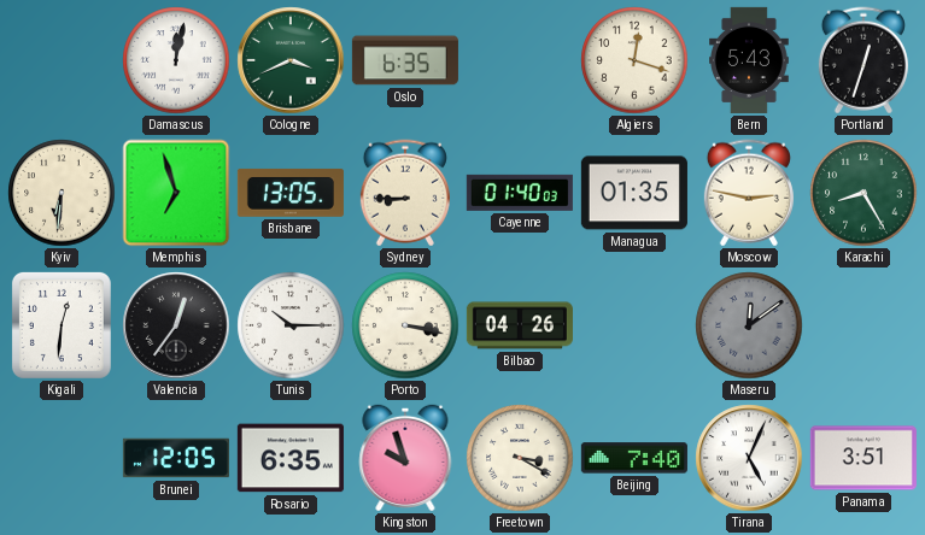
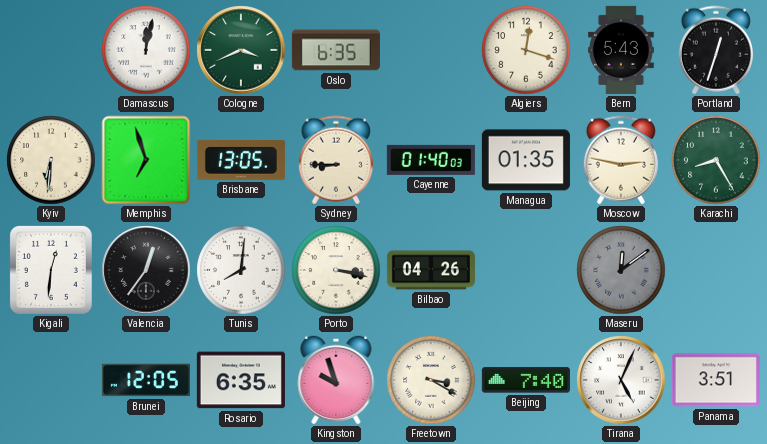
Tunis: 10:15 -> 8:01
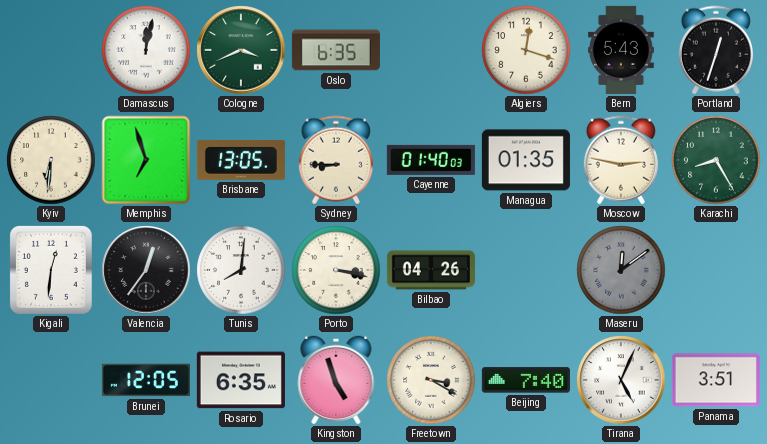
Kingston: 9:57 -> 4:57
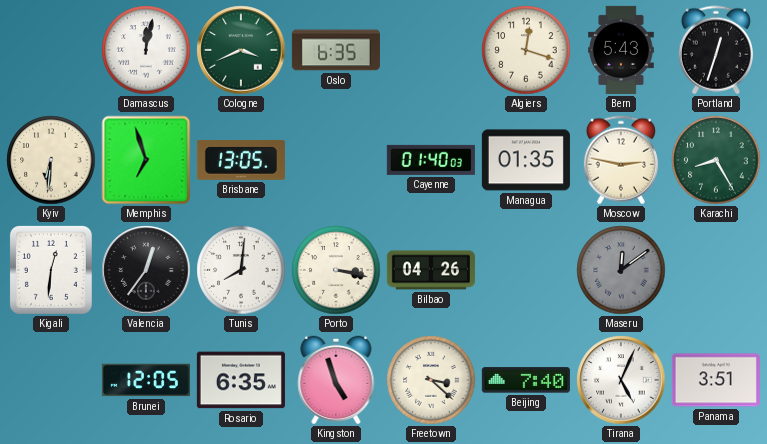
Sydney: 8:45 -> none
Freetown: 3:20 -> 3:22
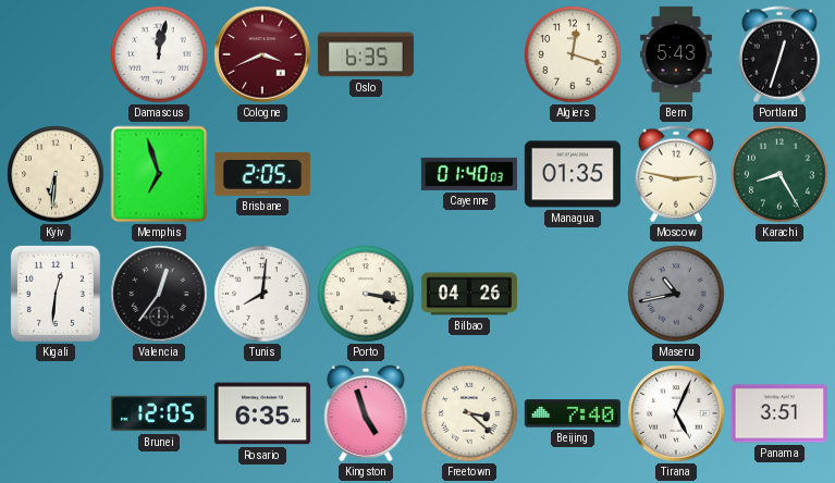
Cologne dial: green -> burgundy
Brisbane: 13:05 -> 2:05
Maseru: 12:09 -> 10:43
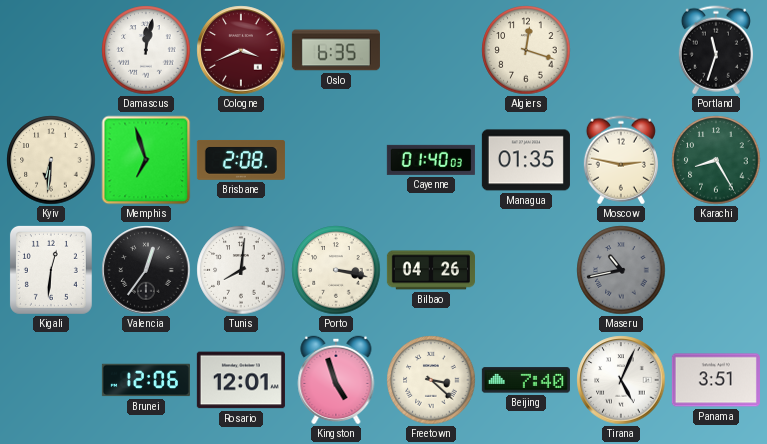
Bern: 5:43 -> none
Portland: 12:33 -> 11:33
Brisbane: 2:05 -> 2:08
Brunei: 12:05 -> 12:06
Rosario: 6:35 -> 12:01
